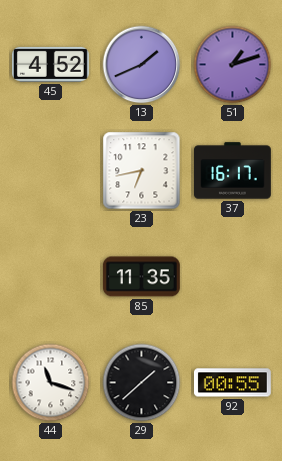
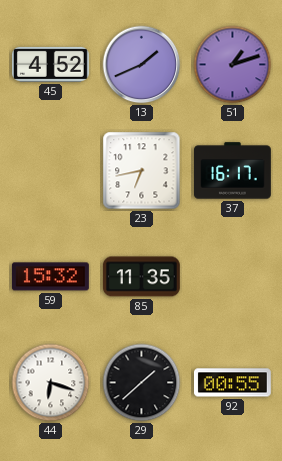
59: none -> 15:32
44: 11:18 -> 6:18
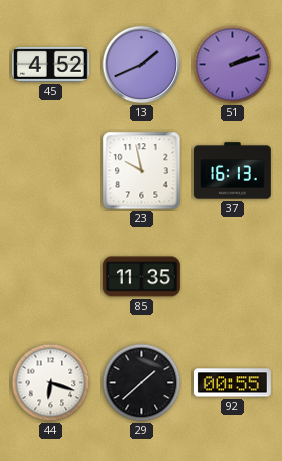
51: 1:12 -> 2:12
23: 6:43 -> 9:58
37: 16:17 -> 16:13
59: 15:32 -> none
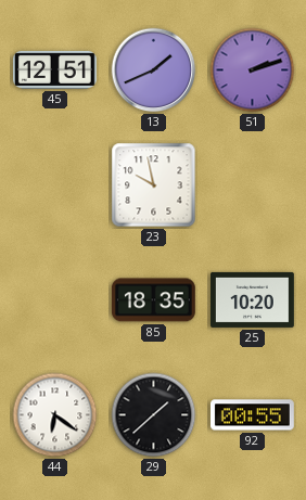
45: 4:52 -> 12:51
37: 16:13 -> none
85: 11:35 -> 18:35
25: none -> 10:20
44: 6:18 -> 6:21
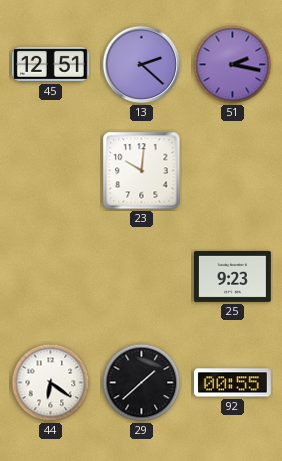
13: 1:41 -> 2:22
51: 2:12 -> 2:17
23: 9:58 -> 10:01
85: 18:35 -> none
25: 10:20 -> 9:23
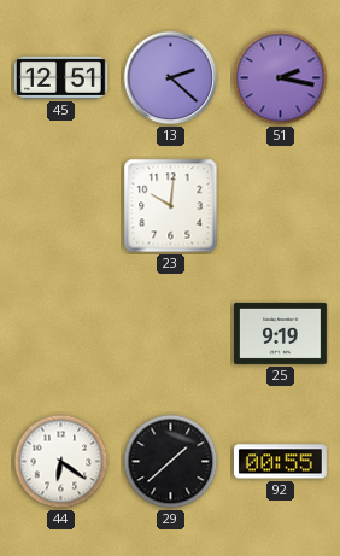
25: 9:23 -> 9:19
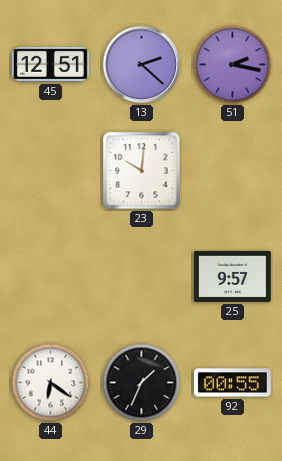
25: 9:19 -> 9:57
29: 1:38 -> 1:34
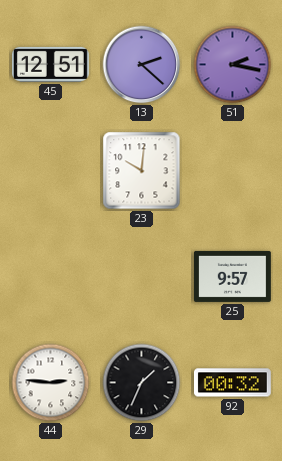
44: 6:21 -> 2:46
92: 00:55 -> 00:32
